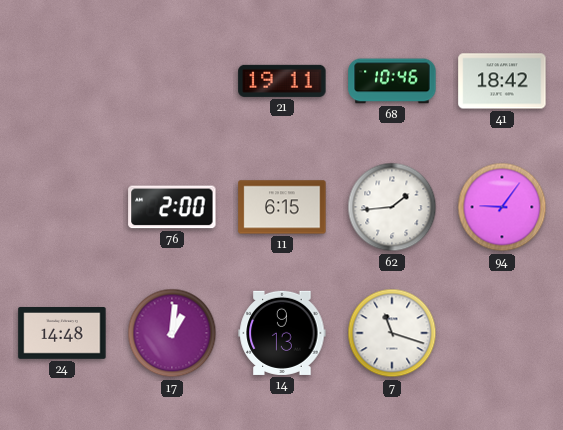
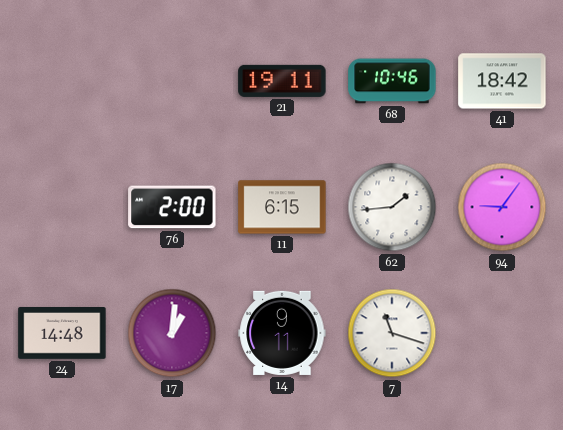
14: 9:13 -> 9:11
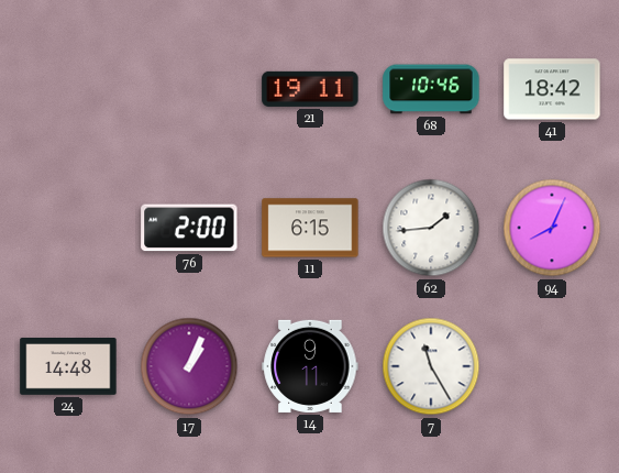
94: 9:06 -> 8:04
17: 1:01 -> 1:04
7: 11:18 -> 11:25
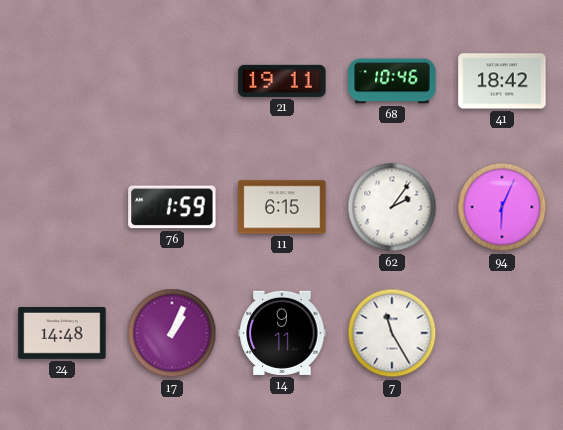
76: 2:00 -> 1:59
62: 1:44 -> 2:06
94: 8:04 -> 6:04
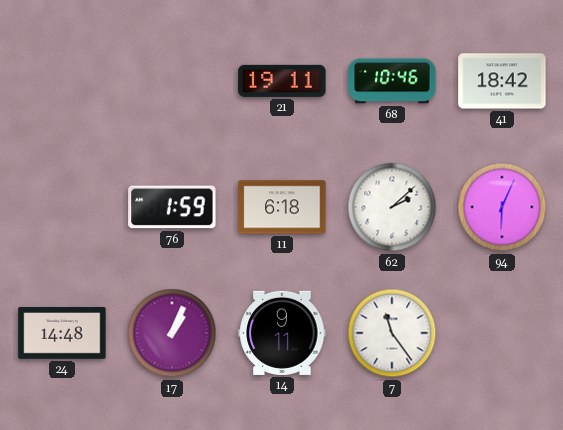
11: 6:15 -> 6:18
62: 2:06 -> 2:08
7: 11:25 -> 11:24
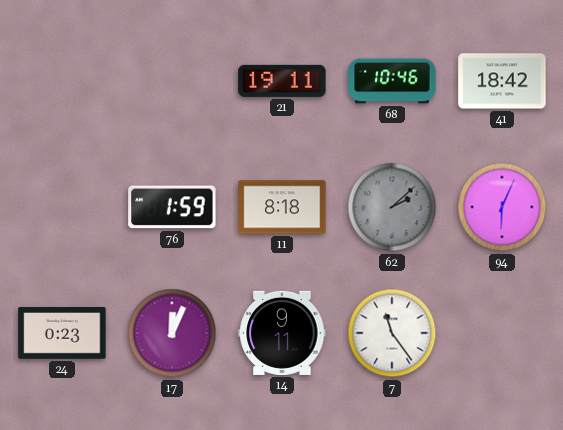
11: 6:18 -> 8:18
62 dial: white -> grey
24: 14:48 -> 0:23
17: 1:04 -> 12:04
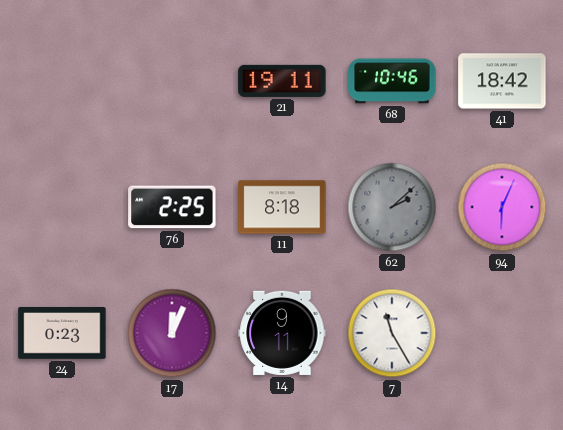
76: 1:59 -> 2:25
7: 11:24 -> 11:25
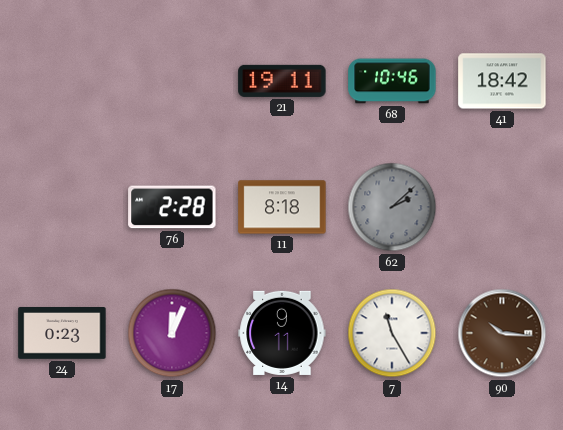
76: 2:25 -> 2:28
94: 6:04 -> none
90: none -> 10:16
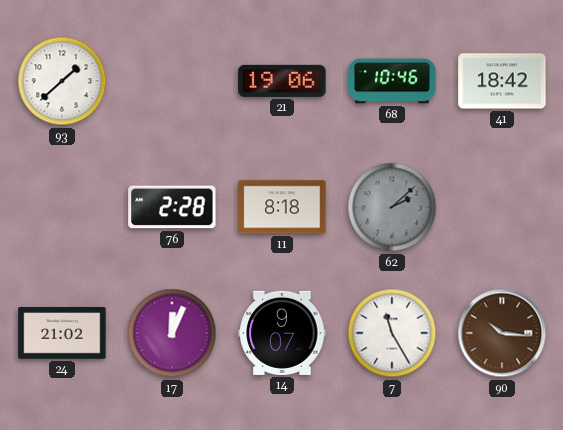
93: none -> 1:38
21: 19:11 -> 19:06
24: 0:23 -> 21:02
14: 9:11 -> 9:07
